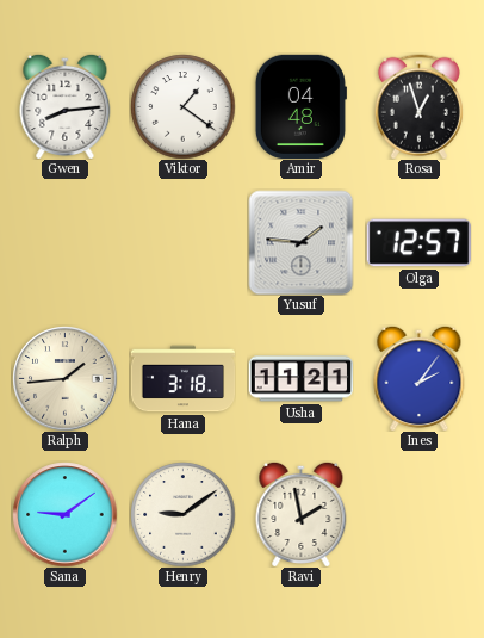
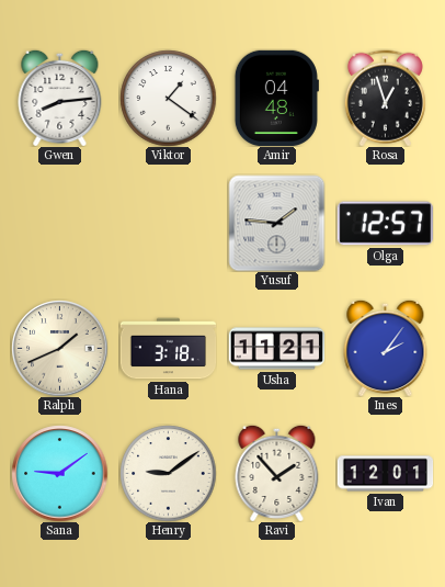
Ralph: 1:44 -> 1:41
Ravi: 1:58 -> 1:53
Ivan: none -> 12:01
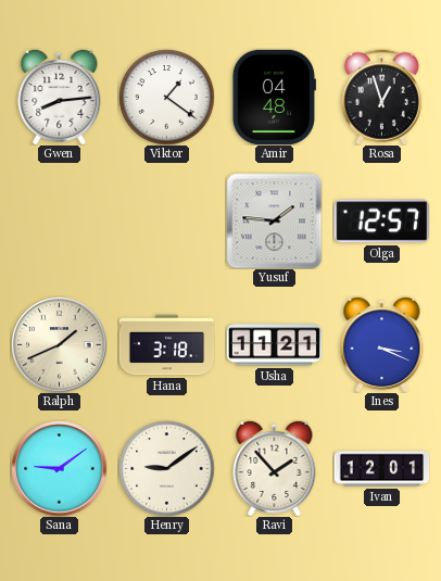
Ines: 2:06 -> 3:19
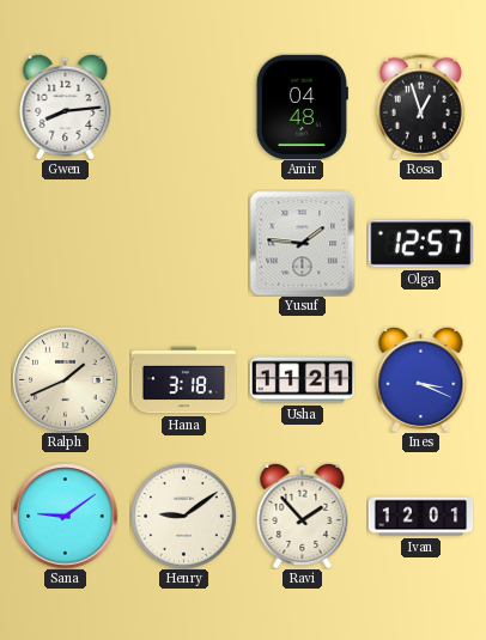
Viktor: 1:21 -> none
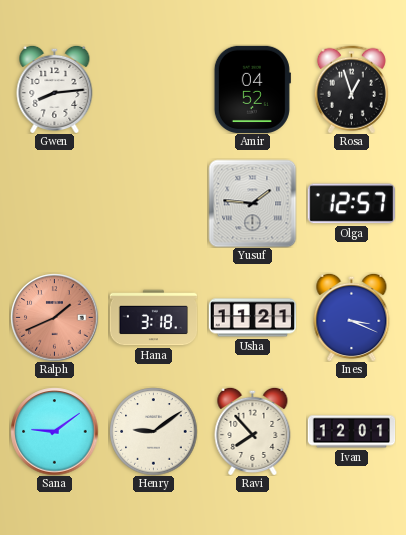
Amir: 04:48 -> 04:52
Ralph dial: cream -> salmon
Ravi: 1:53 -> 7:53
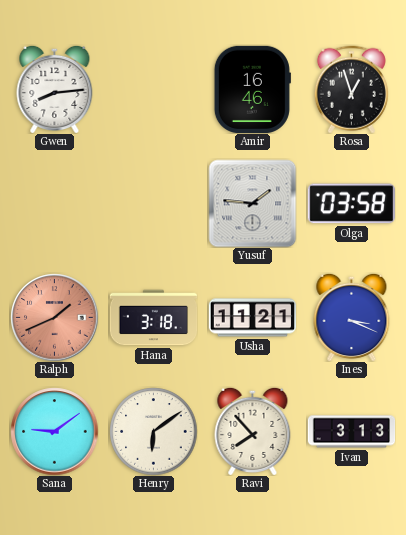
Amir: 04:52 -> 16:46
Olga: 12:57 -> 03:58
Henry: 9:09 -> 6:09
Ivan: 12:01 -> 3:13
